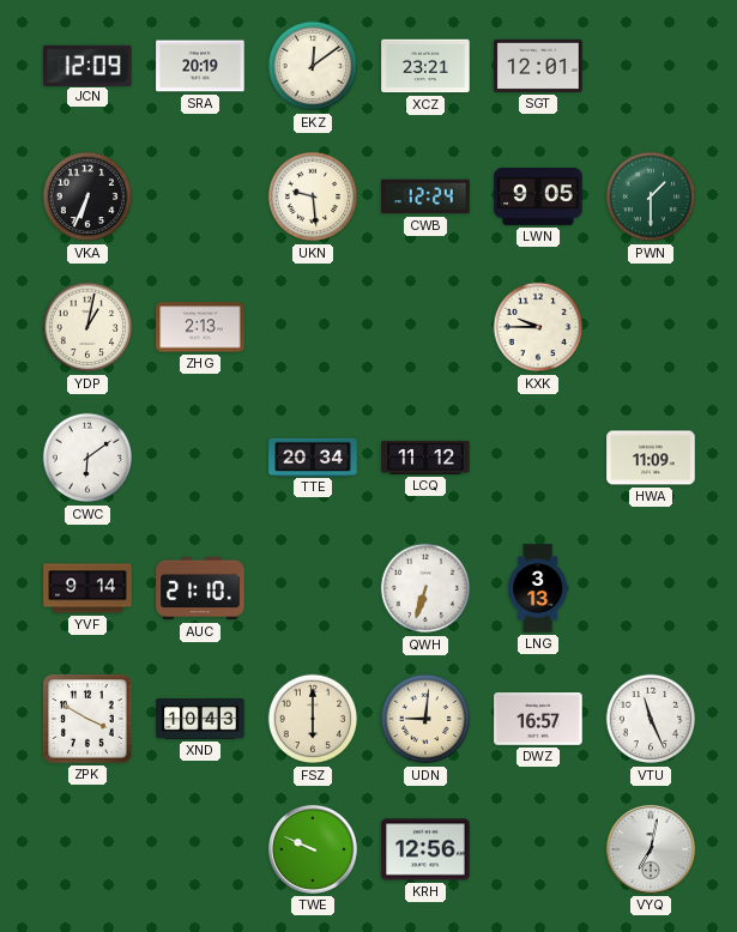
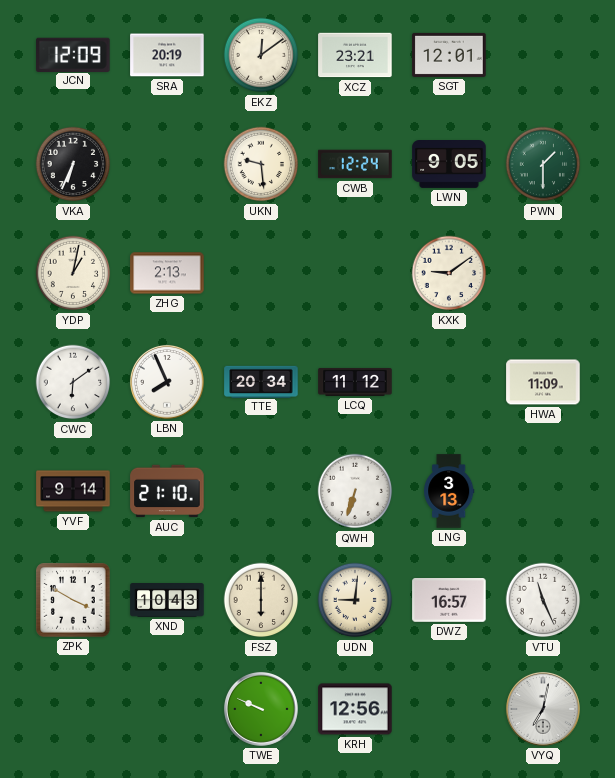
KXK: 9:45 -> 9:09
LBN: none -> 7:56
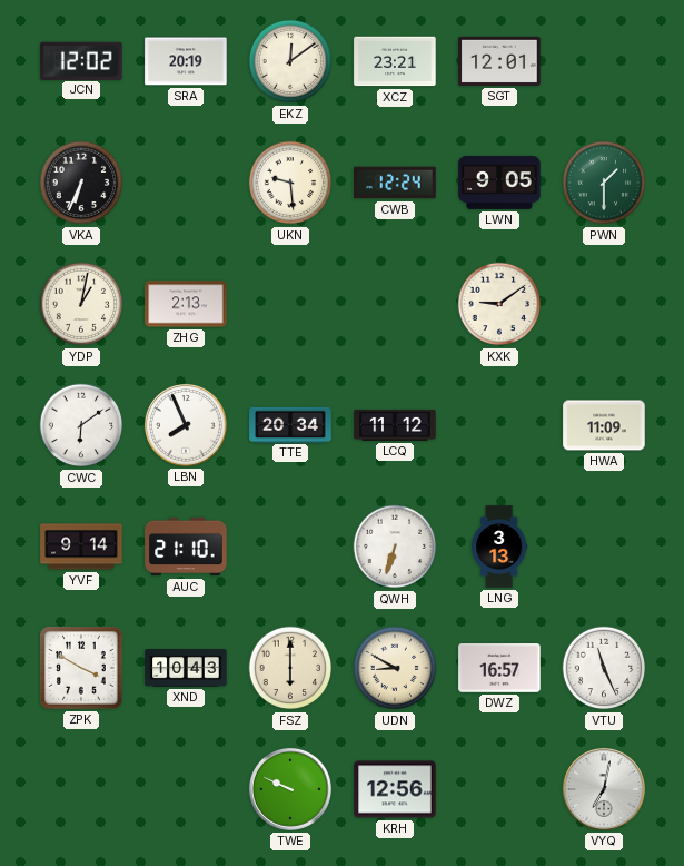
JCN: 12:09 -> 12:02
UDN: 9:01 -> 8:50
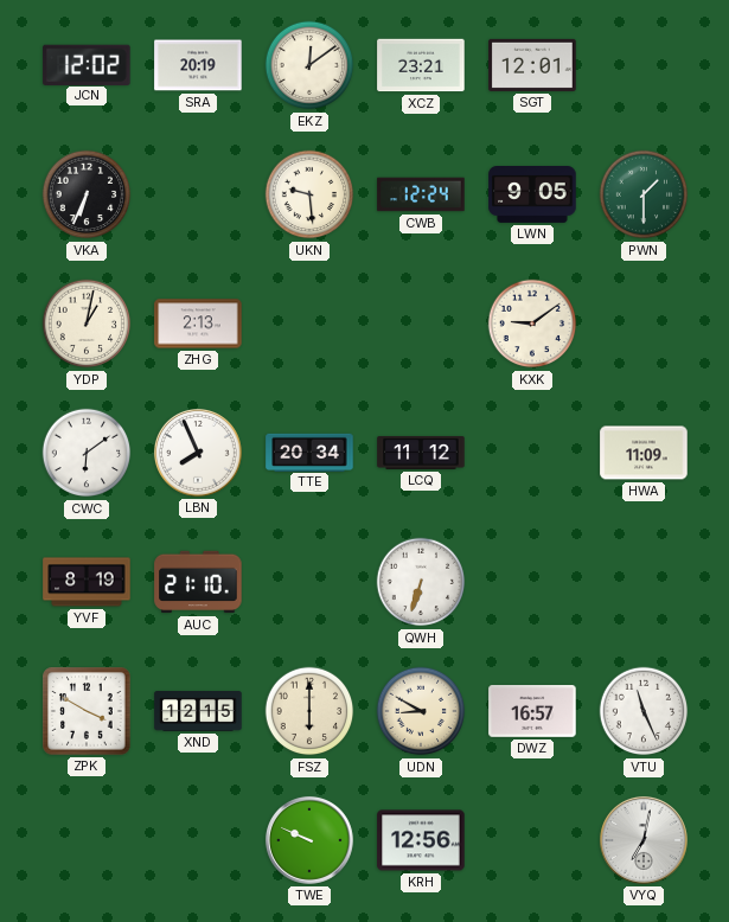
YVF: 9:14 -> 8:19
LNG: 3:13 -> none
XND: 10:43 -> 12:15
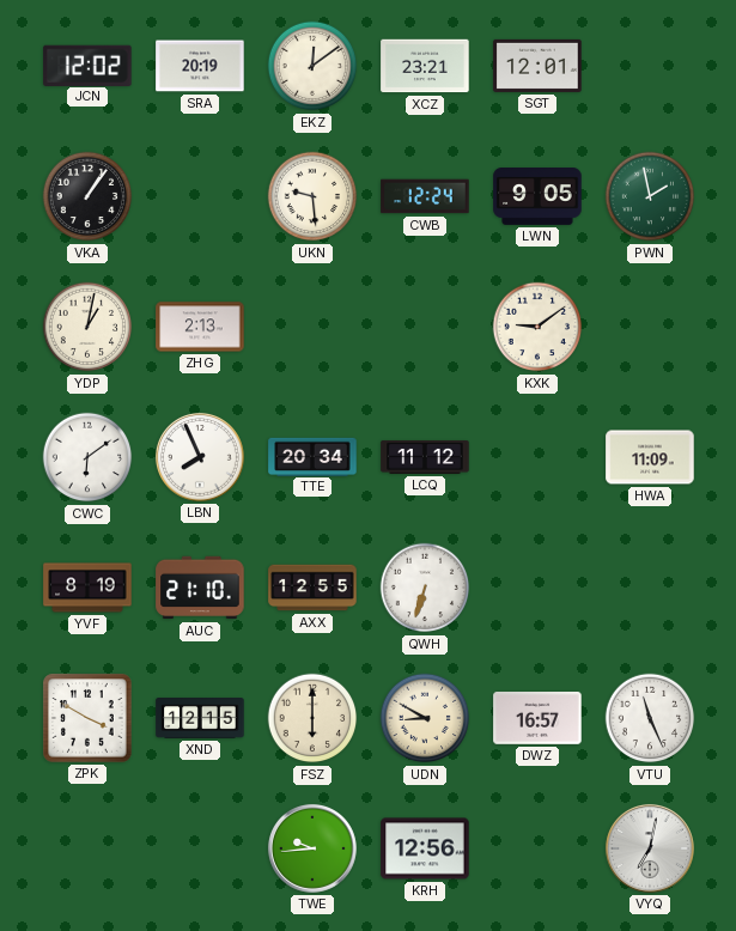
VKA: 6:34 -> 1:06
PWN: 1:30 -> 1:58
AXX: none -> 12:55
TWE: 9:49 -> 9:44
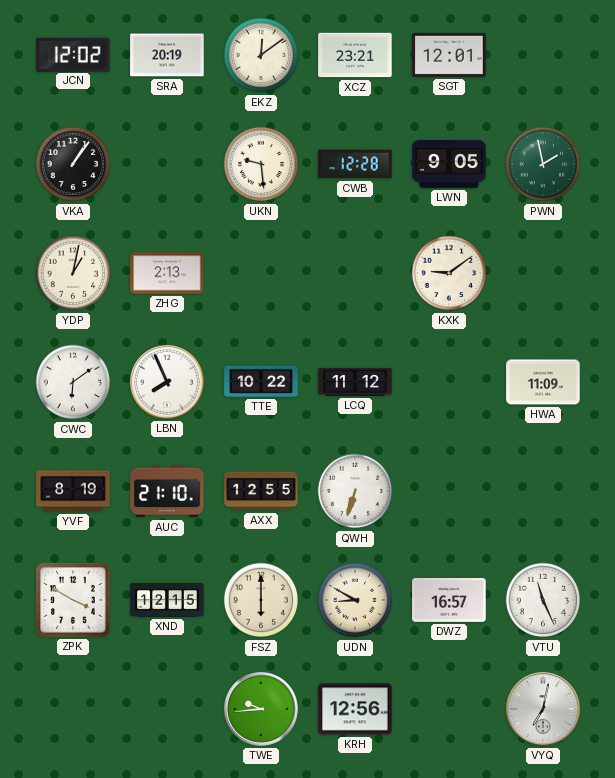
CWB: 12:24 -> 12:28
TTE: 20:34 -> 10:22
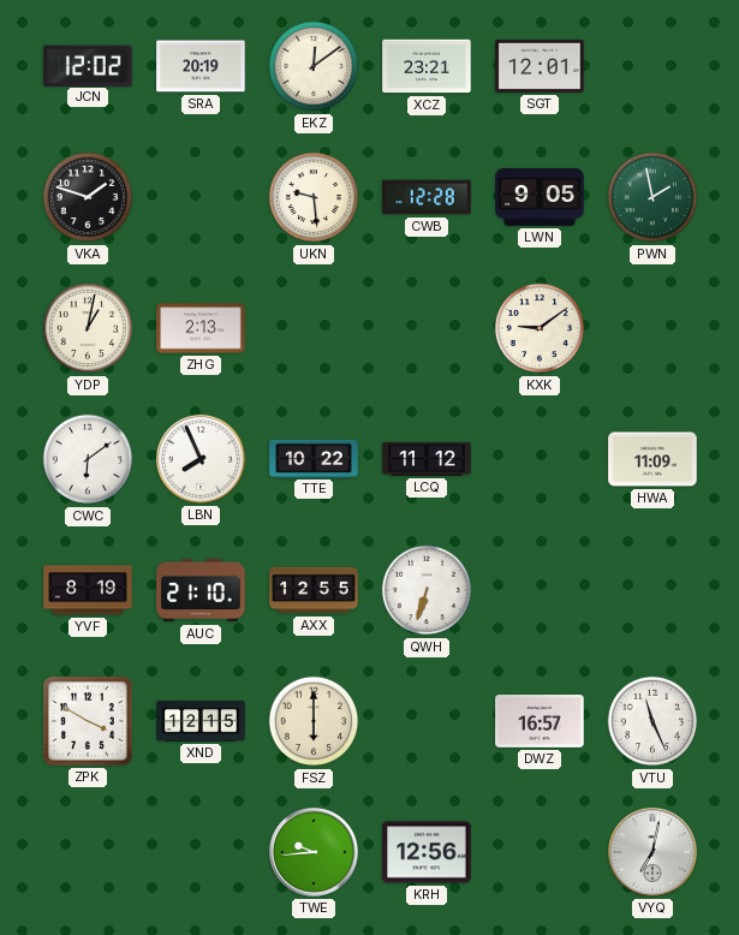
VKA: 1:06 -> 1:48
UDN: 8:50 -> none
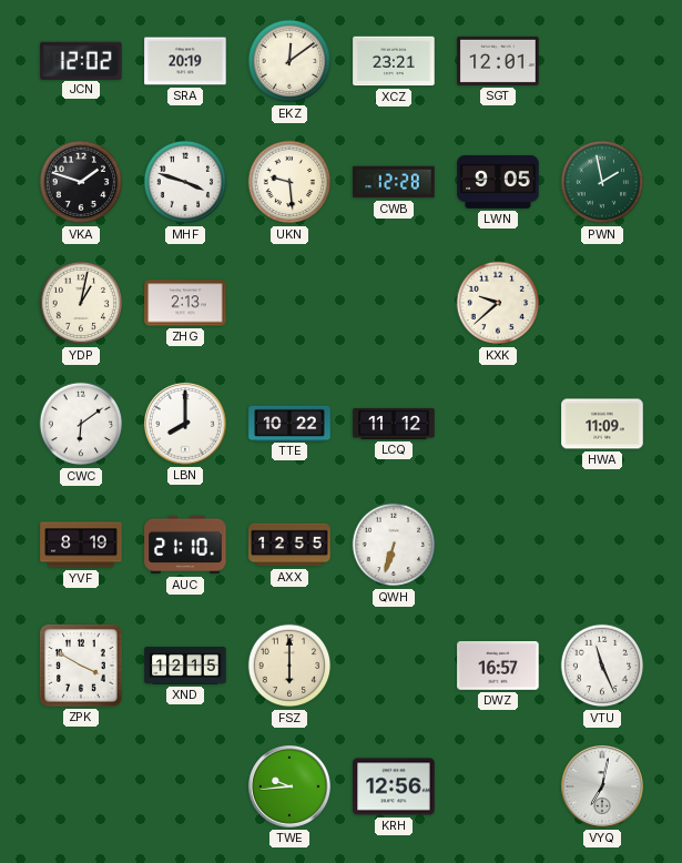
MHF: none -> 3:48
KXK: 9:09 -> 9:38
LBN: 7:56 -> 8:00
